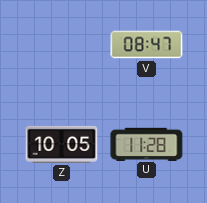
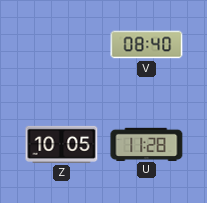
V: 08:47 -> 08:40
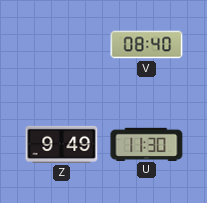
Z: 10:05 -> 9:49
U: 11:28 -> 11:30
